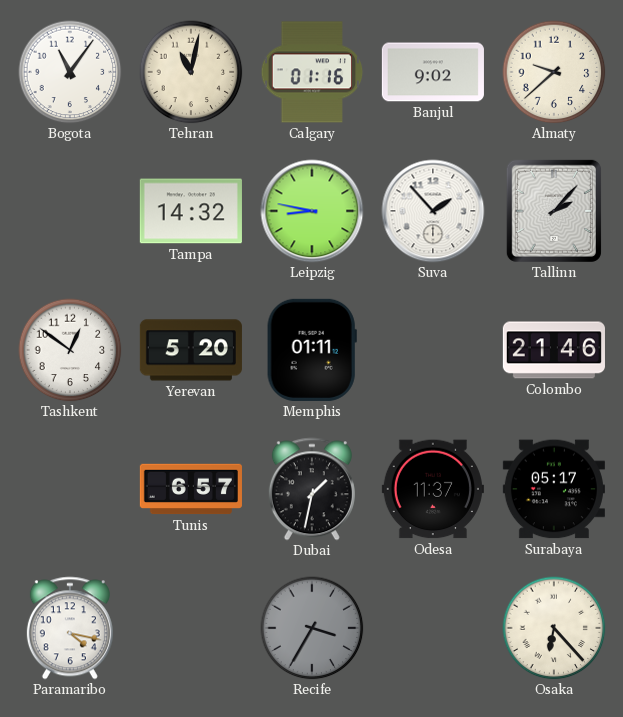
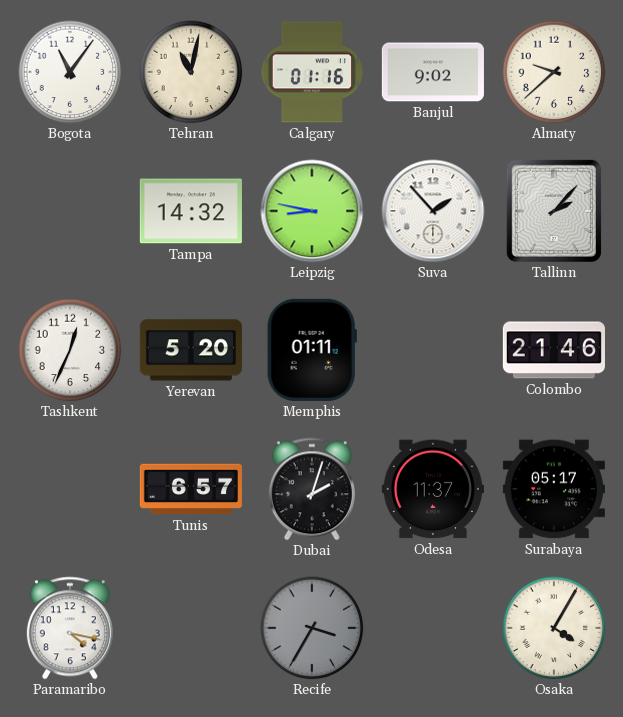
Tashkent: 12:51 -> 12:34
Dubai: 1:32 -> 2:03
Osaka: 6:23 -> 4:05
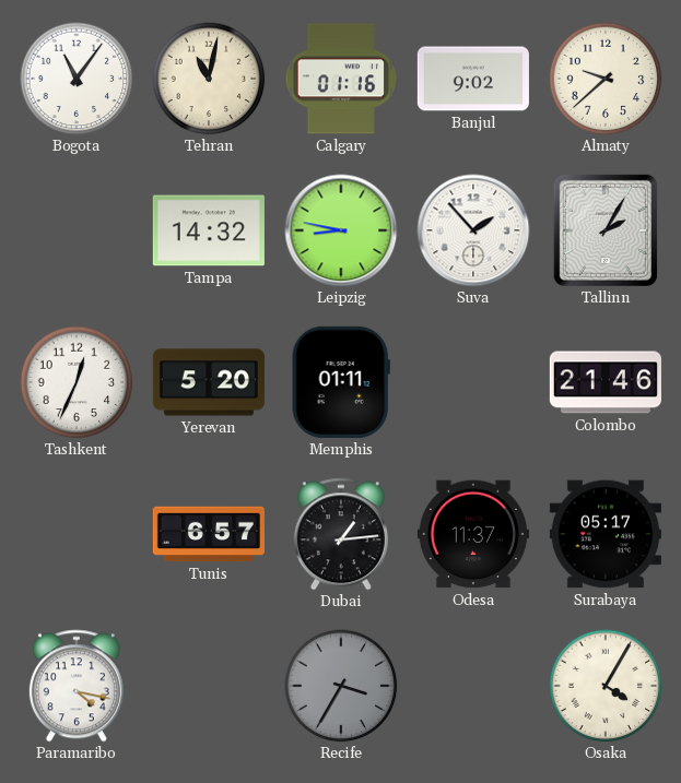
Tallinn: 2:07 -> 2:05
Dubai: 2:03 -> 1:14
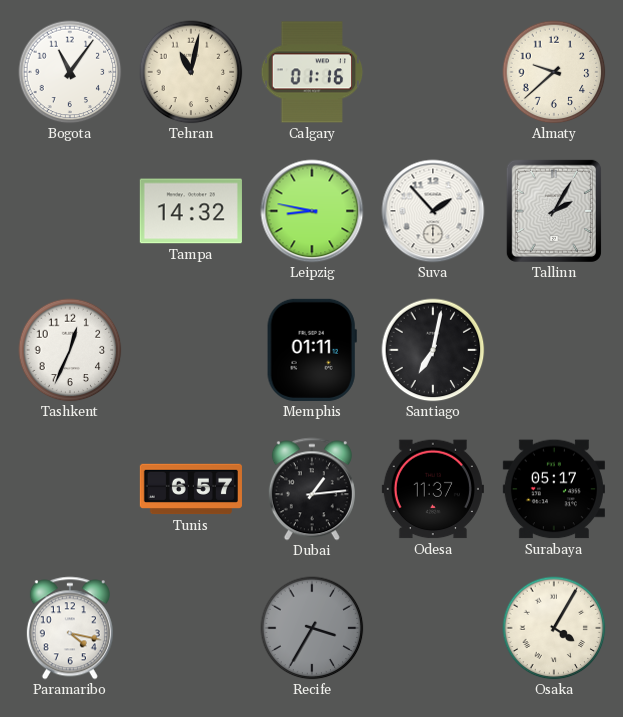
Banjul: 9:02 -> none
Yerevan: 5:20 -> none
Santiago: none -> 7:02
Colombo: 21:46 -> none
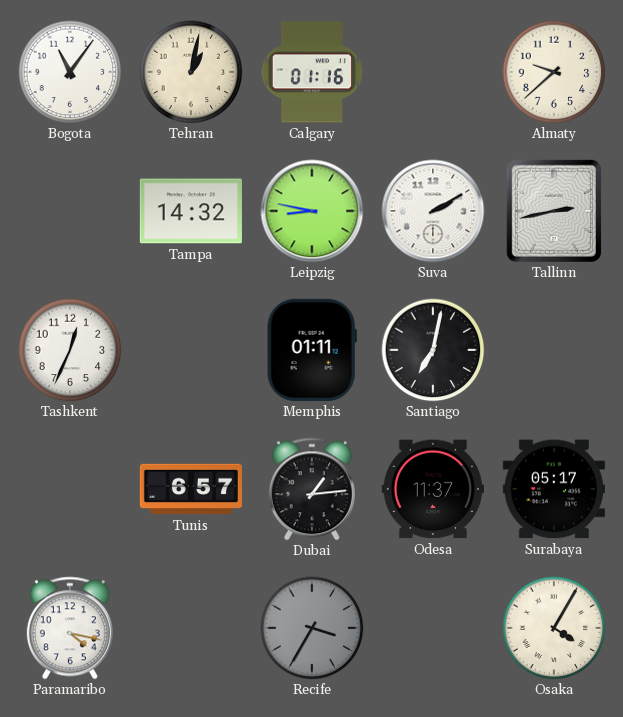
Tehran: 11:02 -> 1:02
Suva: 1:53 -> 2:10
Tallinn: 2:05 -> 2:43
